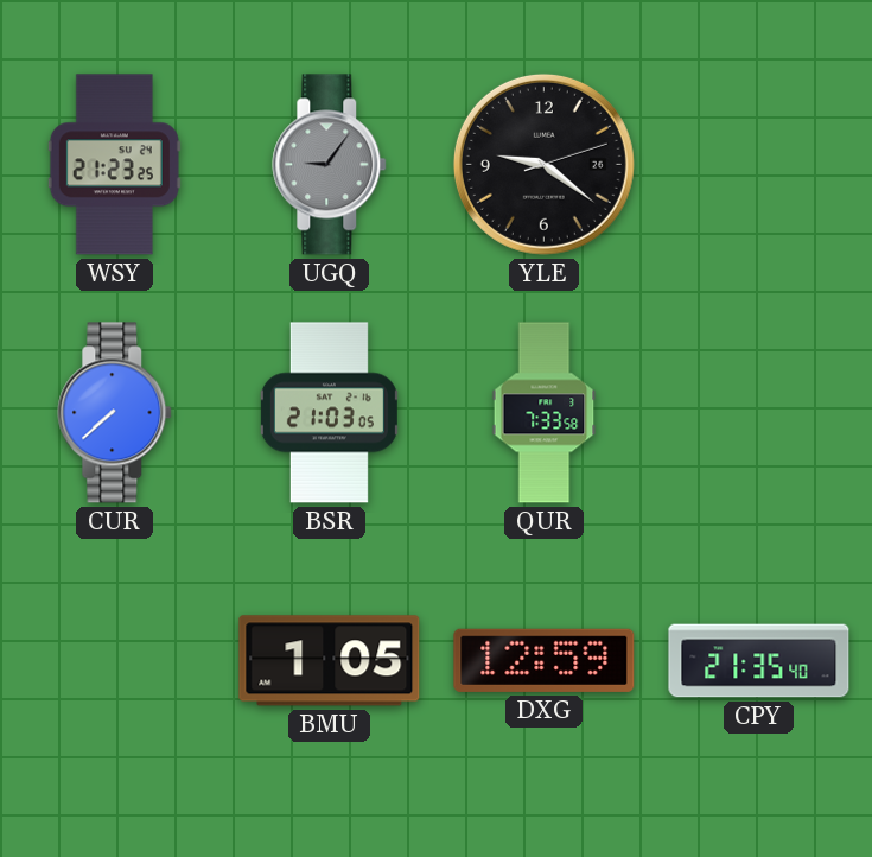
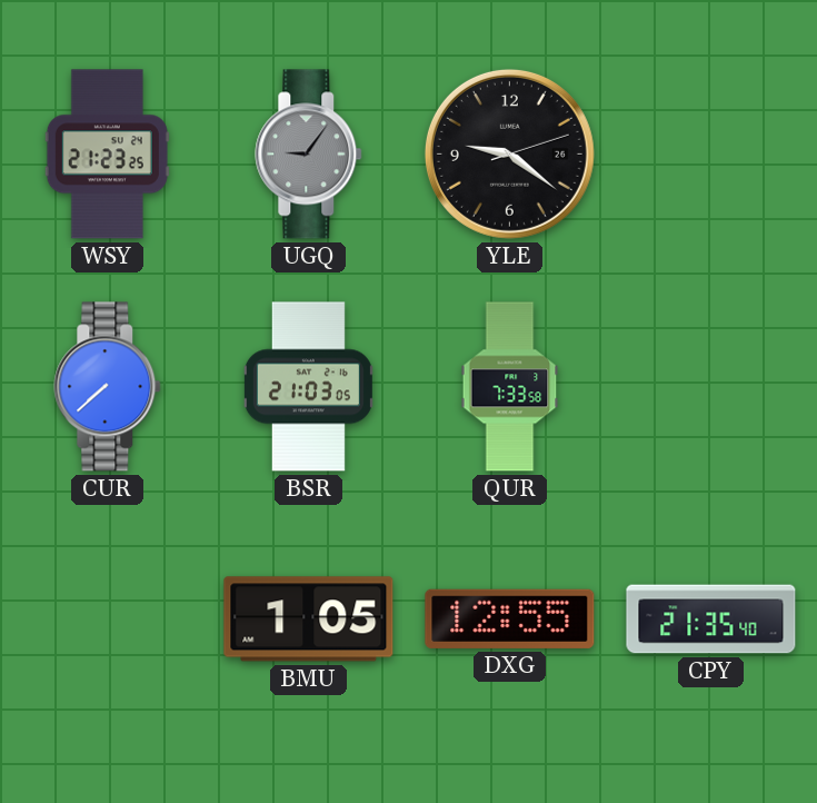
DXG: 12:59 -> 12:55
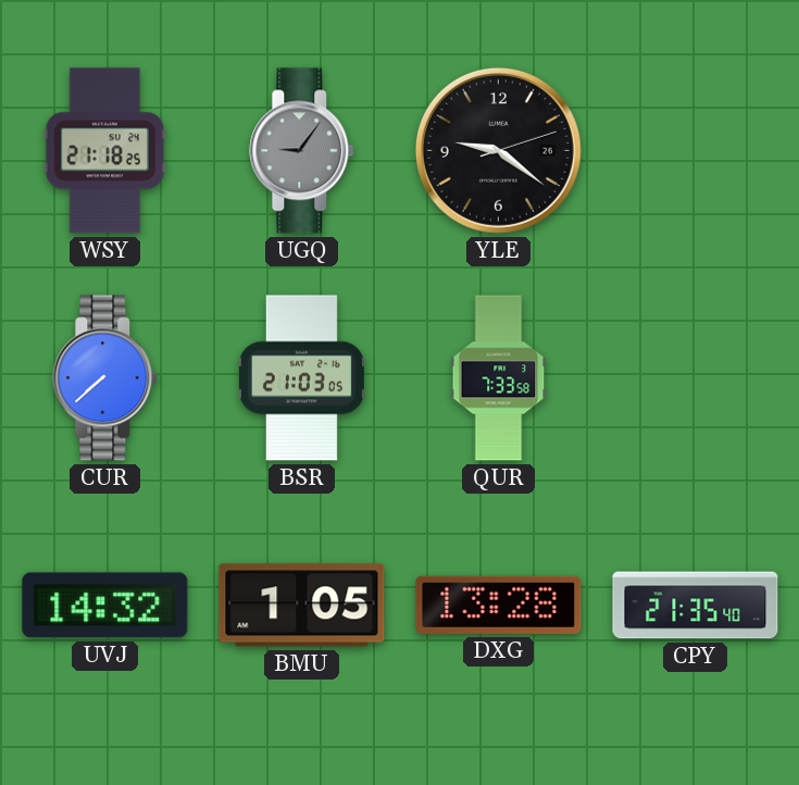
WSY: 21:23 -> 21:18
UVJ: none -> 14:32
DXG: 12:55 -> 13:28
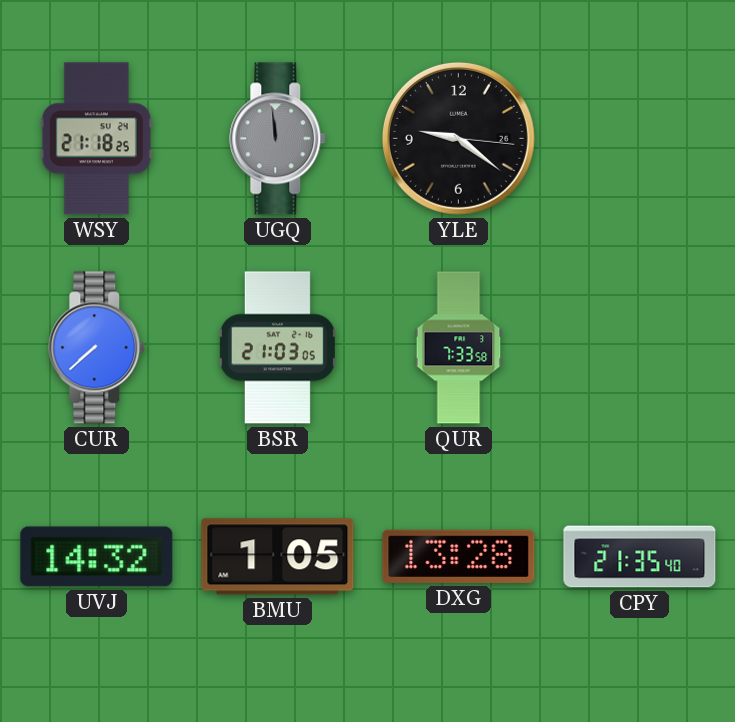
UGQ: 9:06 -> 11:59
YLE: 9:21:12 -> 9:21:16
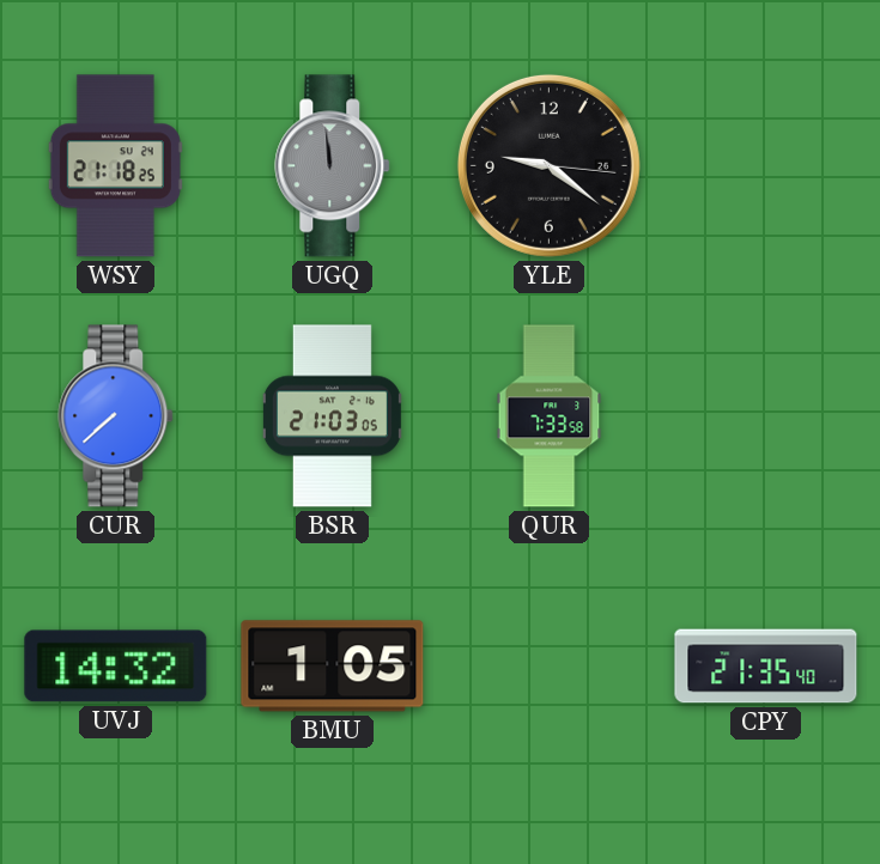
DXG: 13:28 -> none
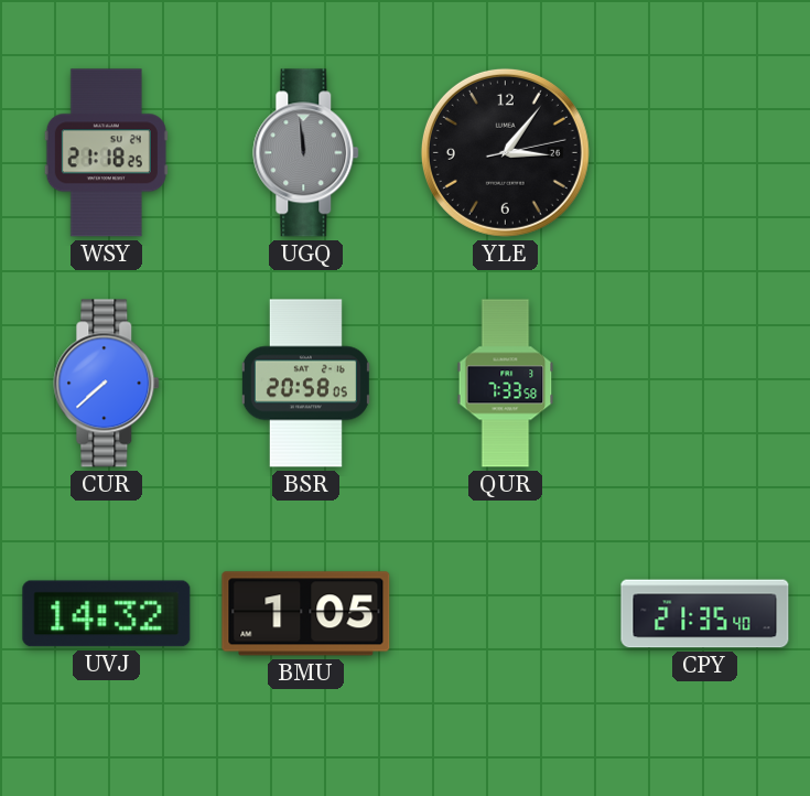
YLE: 9:21 -> 3:06
BSR: 21:03 -> 20:58
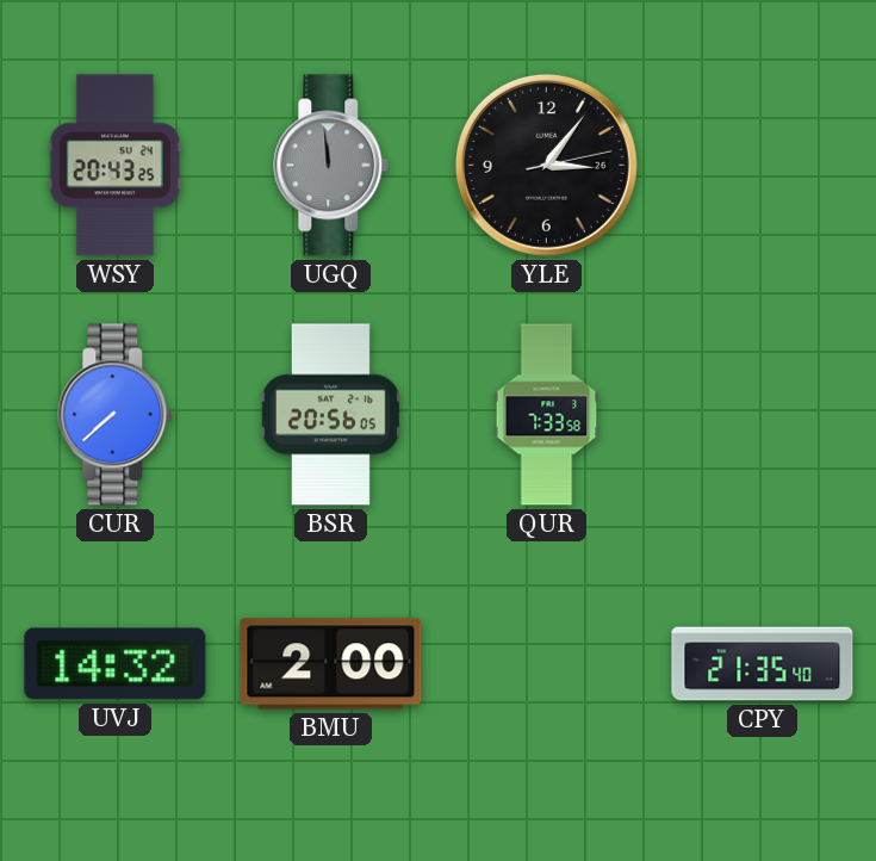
WSY: 21:18 -> 20:43
BSR: 20:58 -> 20:56
BMU: 1:05 -> 2:00
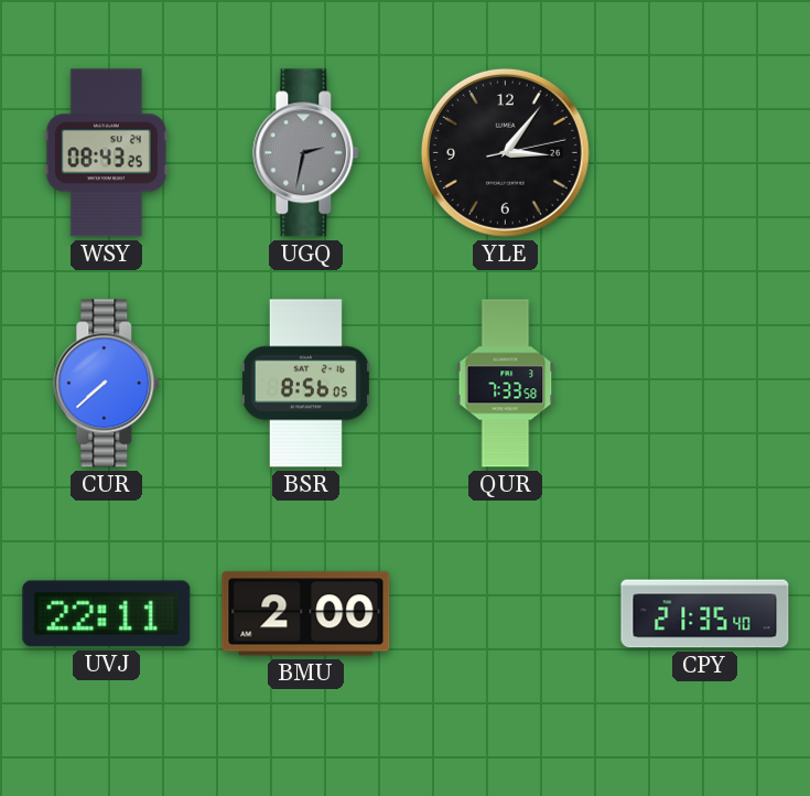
WSY: 20:43 -> 08:43
UGQ: 11:59 -> 2:32
BSR: 20:56 -> 8:56
UVJ: 14:32 -> 22:11
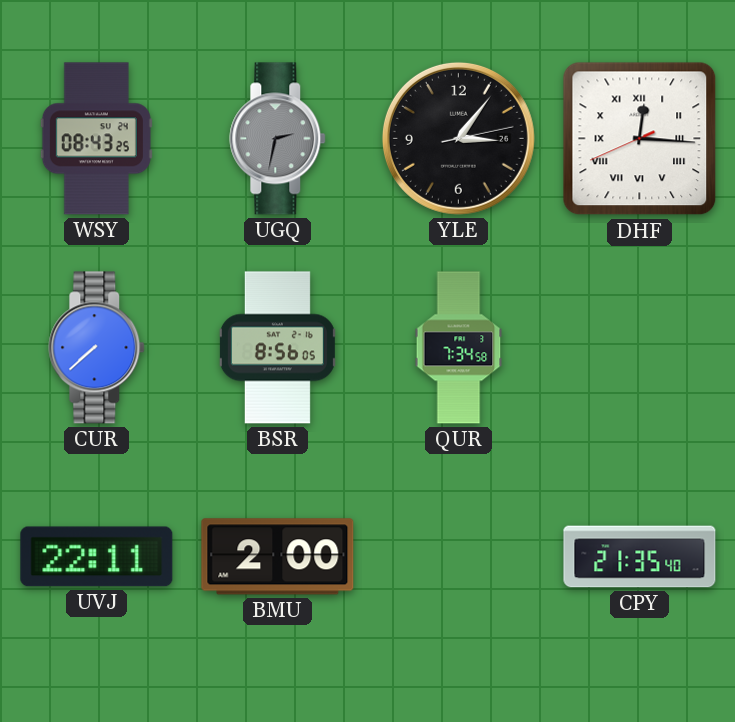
DHF: none -> 12:15
QUR: 7:33 -> 7:34
